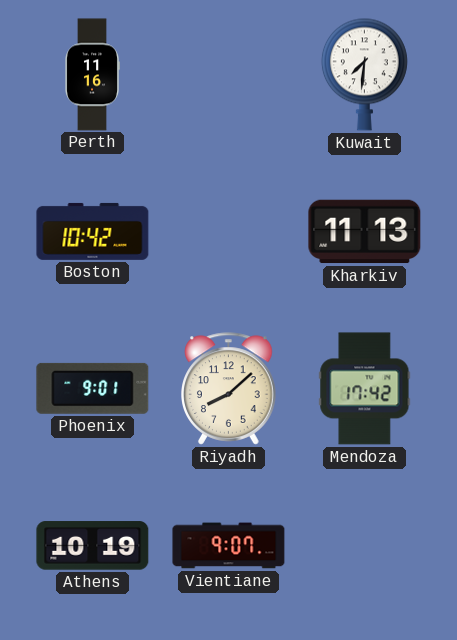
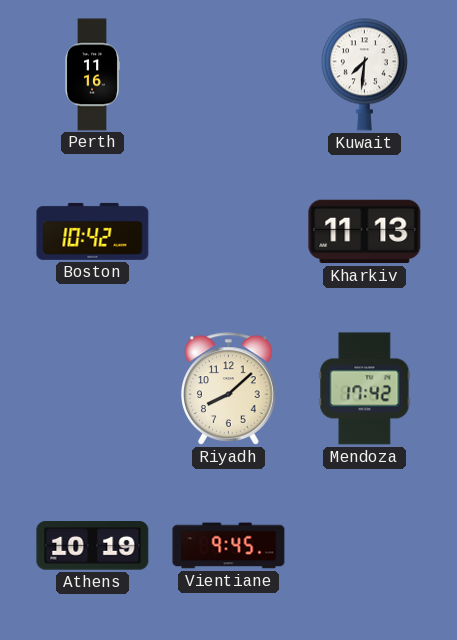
Phoenix: 9:01 -> none
Vientiane: 9:07 -> 9:45
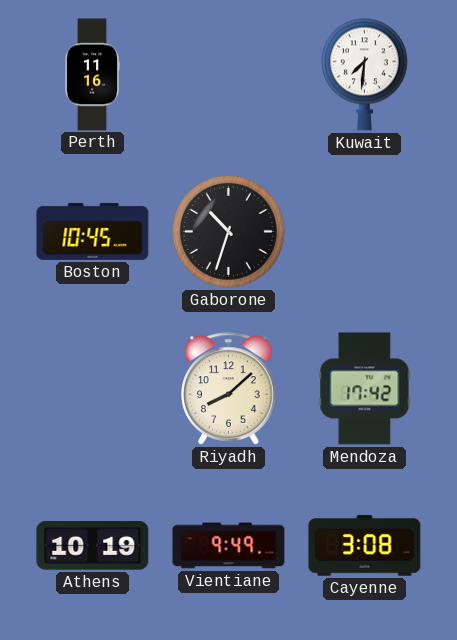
Boston: 10:42 -> 10:45
Gaborone: none -> 10:33
Kharkiv: 11:13 -> none
Vientiane: 9:45 -> 9:49
Cayenne: none -> 3:08
